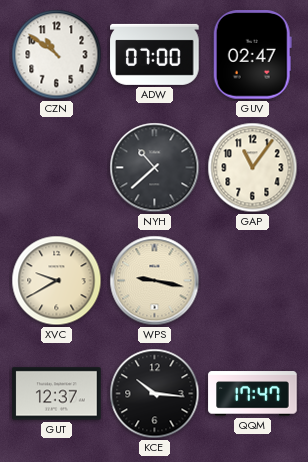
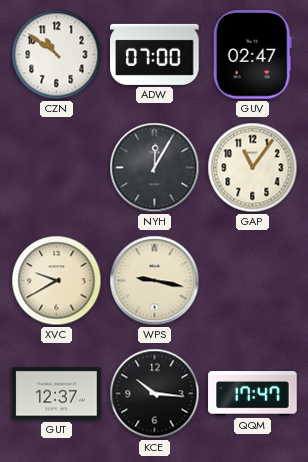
NYH: 10:38 -> 12:05
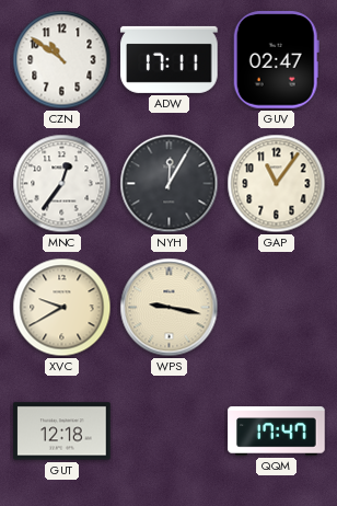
ADW: 07:00 -> 17:11
MNC: none -> 12:36
GUT: 12:37 -> 12:18
KCE: 10:16 -> none
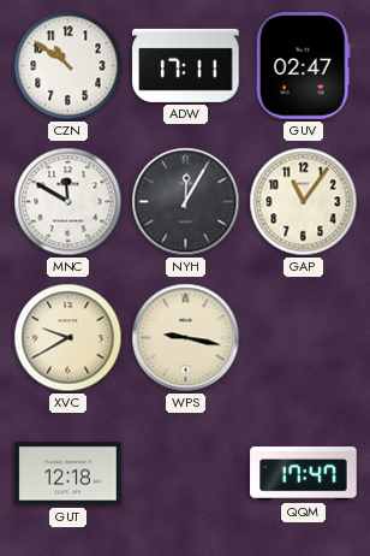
MNC: 12:36 -> 11:50
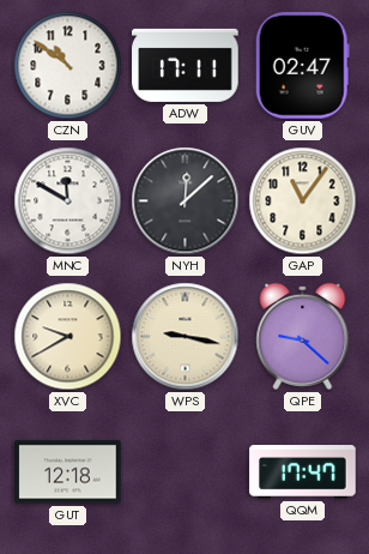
NYH: 12:05 -> 12:08
QPE: none -> 9:22
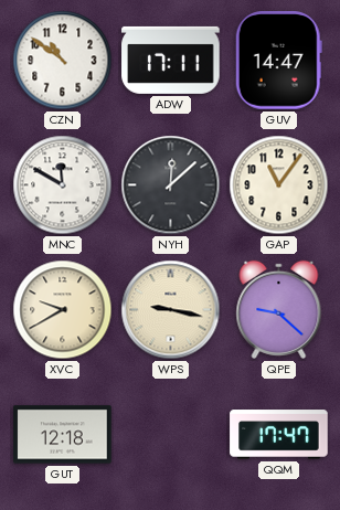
GUV: 02:47 -> 14:47
